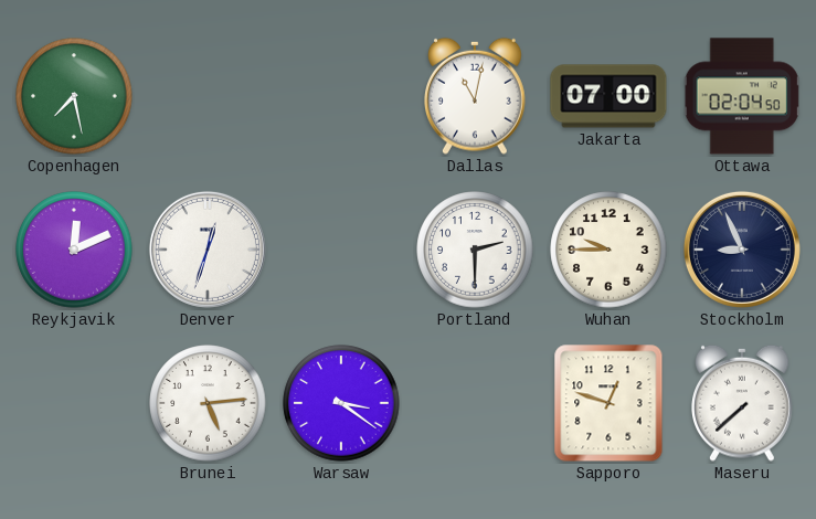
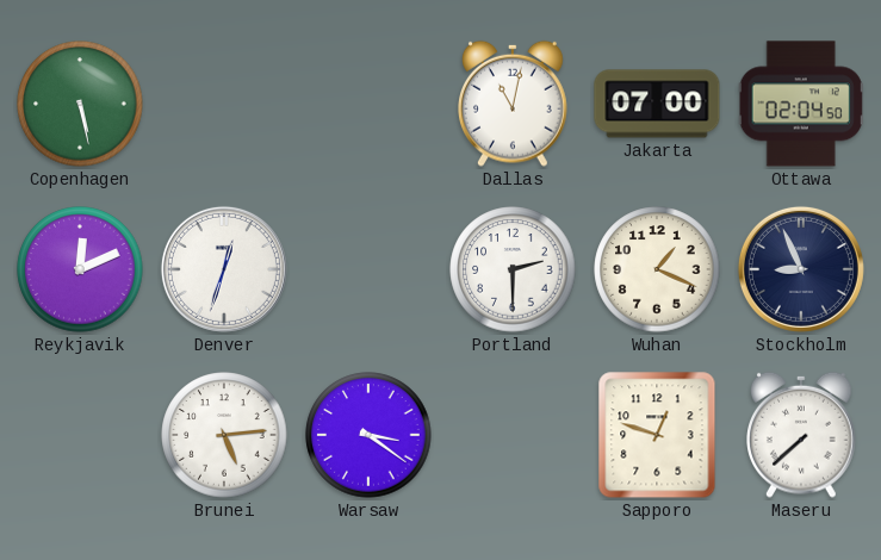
Copenhagen: 7:28 -> 5:28
Wuhan: 9:45 -> 1:19
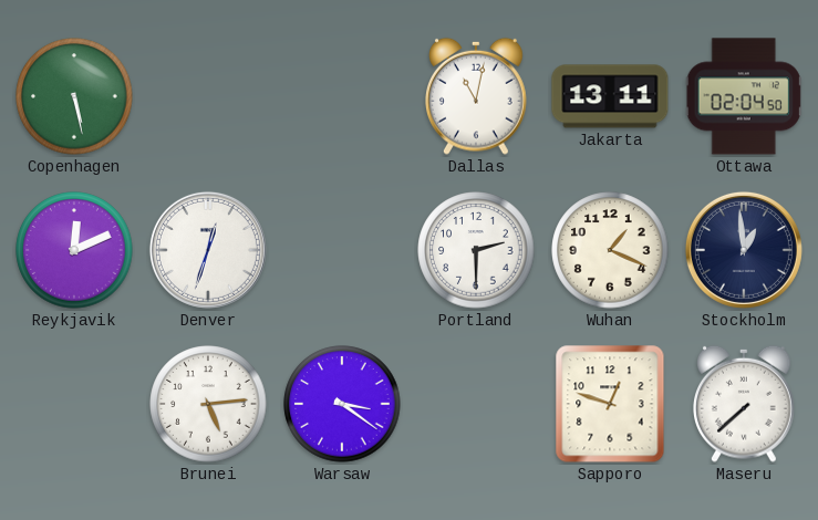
Jakarta: 07:00 -> 13:11
Stockholm: 8:56 -> 12:59
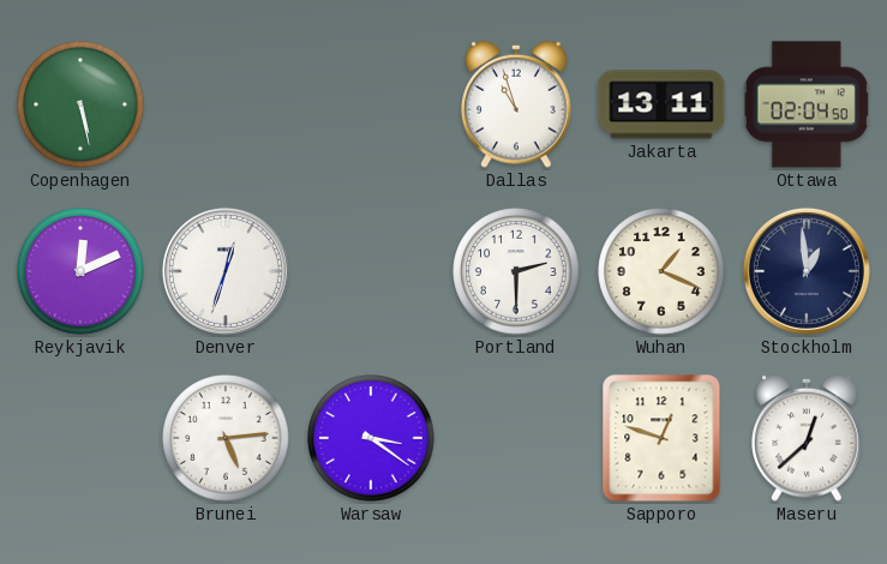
Dallas: 11:02 -> 10:57
Maseru: 7:38 -> 12:38
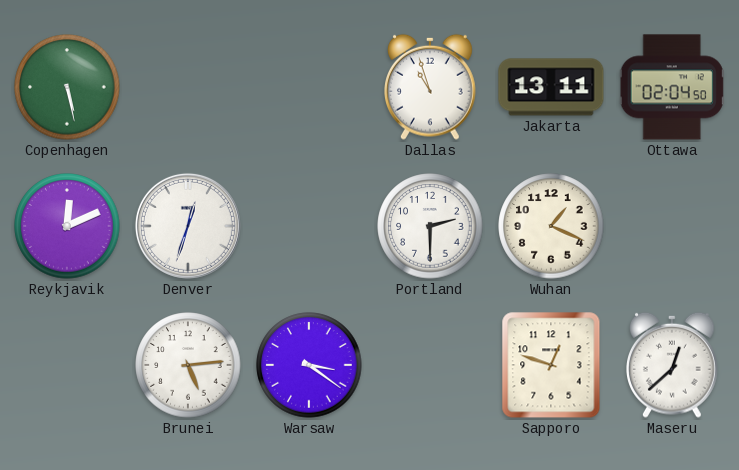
Stockholm: 12:59 -> none
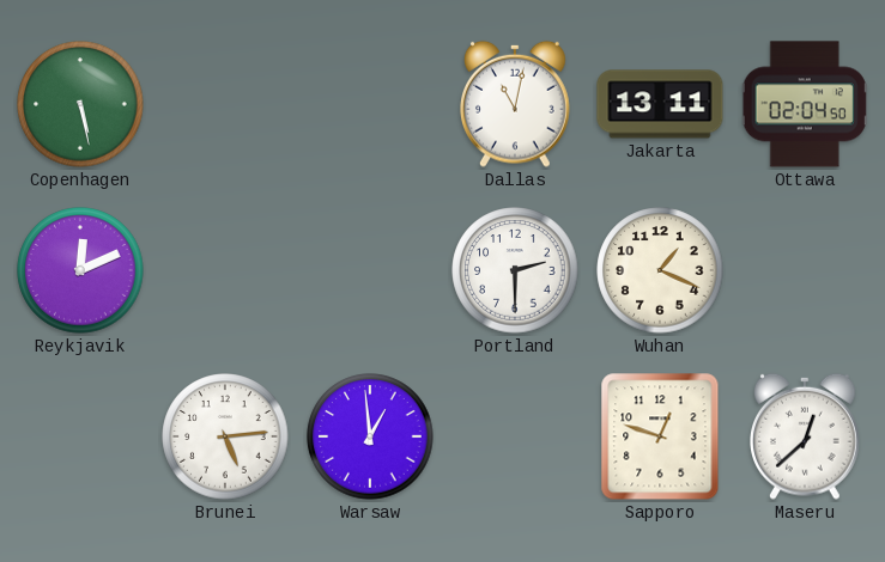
Dallas: 10:57 -> 11:02
Denver: 12:33 -> none
Warsaw: 3:21 -> 12:59
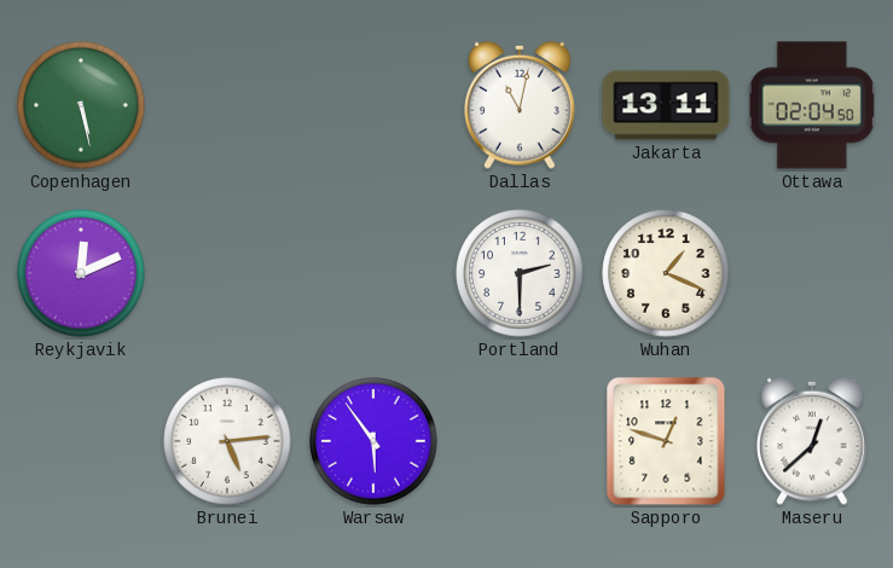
Warsaw: 12:59 -> 5:54
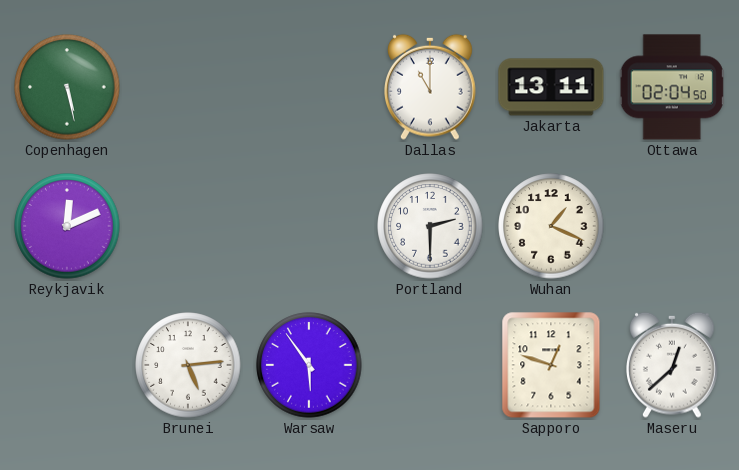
Dallas: 11:02 -> 11:00
